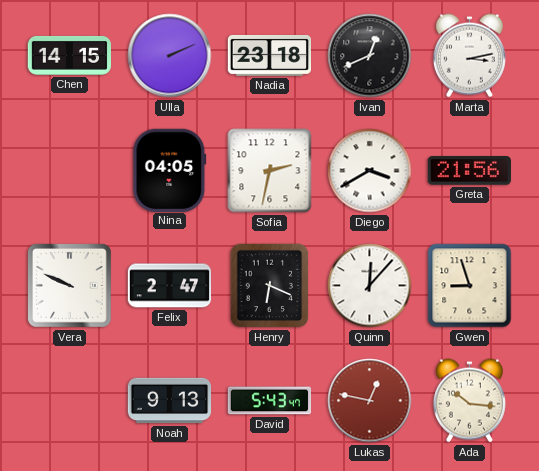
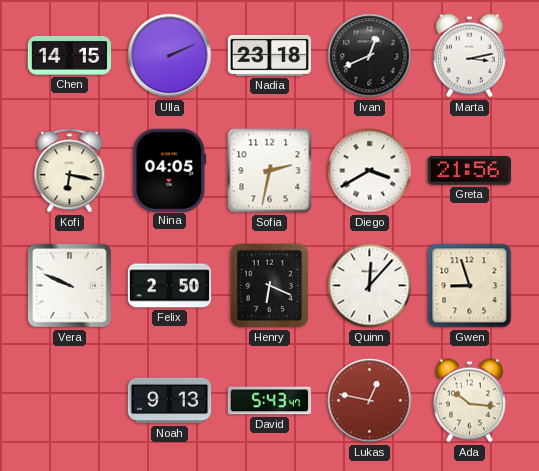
Kofi: none -> 6:17
Felix: 2:47 -> 2:50
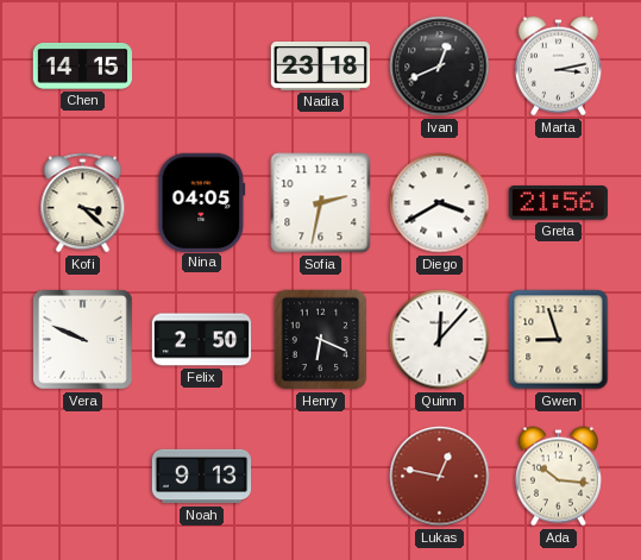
Ulla: 2:11 -> none
Kofi: 6:17 -> 3:22
David: 5:43 -> none
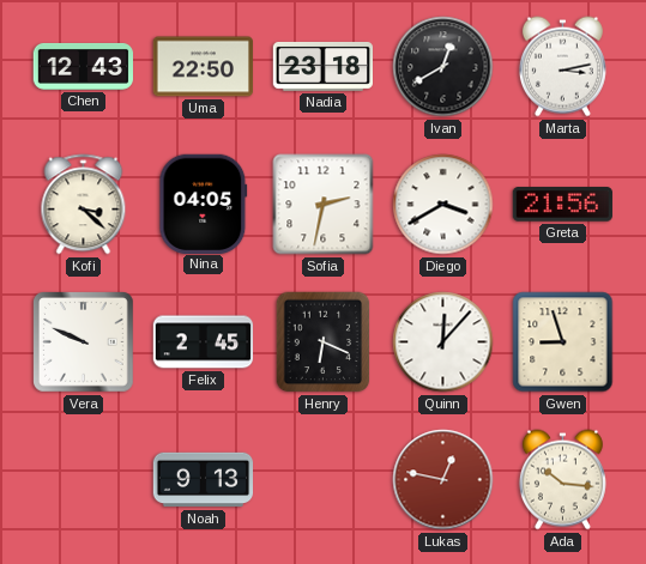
Chen: 14:15 -> 12:43
Uma: none -> 22:50
Ivan: 12:41 -> 12:40
Felix: 2:50 -> 2:45
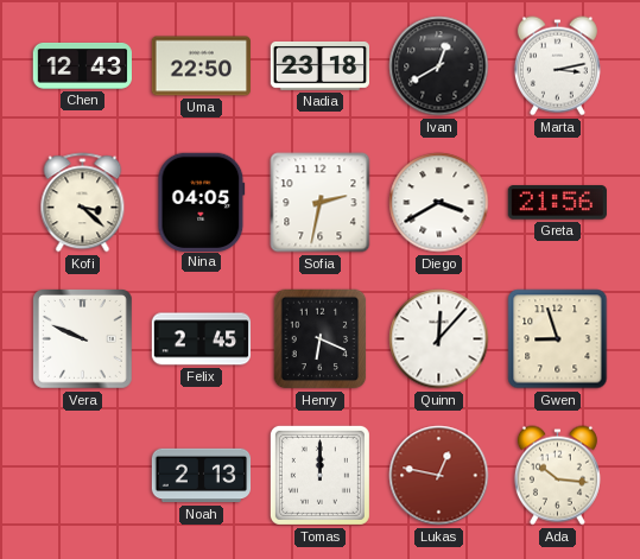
Noah: 9:13 -> 2:13
Tomas: none -> 12:00
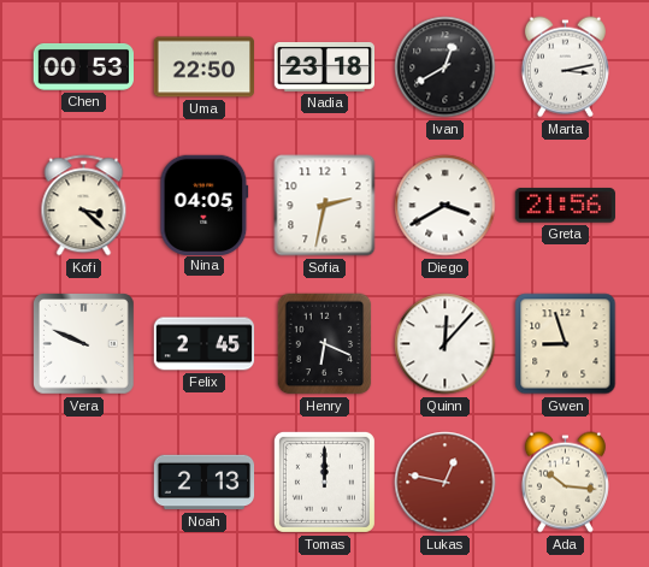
Chen: 12:43 -> 00:53
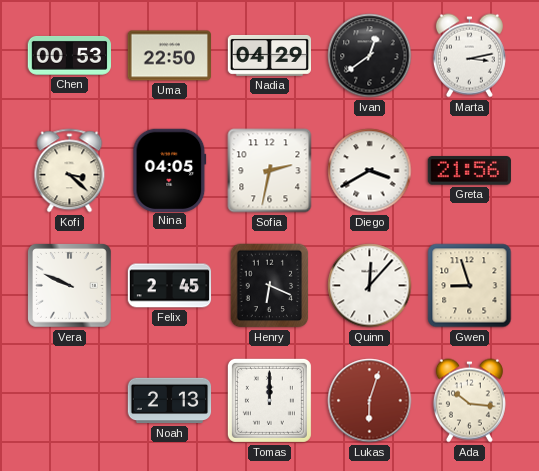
Nadia: 23:18 -> 04:29
Ivan: 12:40 -> 12:39
Lukas: 12:47 -> 6:03
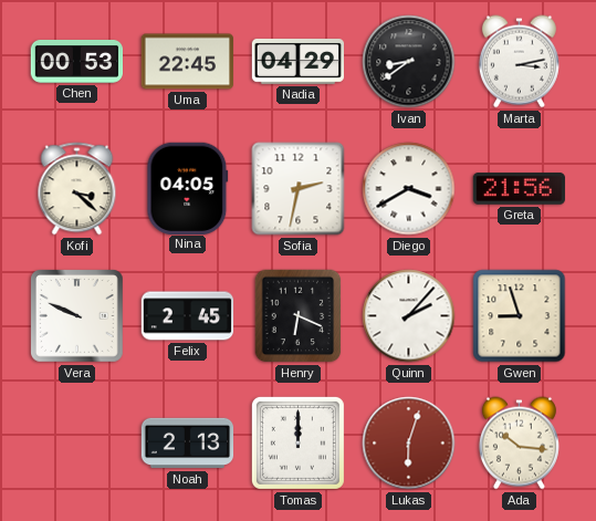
Uma: 22:50 -> 22:45
Ivan: 12:39 -> 8:39
Quinn: 12:07 -> 2:07
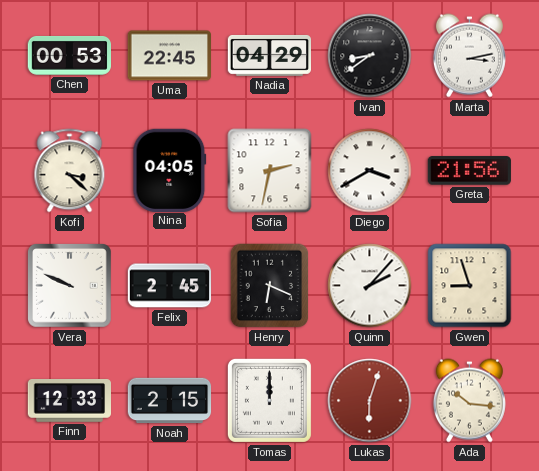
Finn: none -> 12:33
Noah: 2:13 -> 2:15
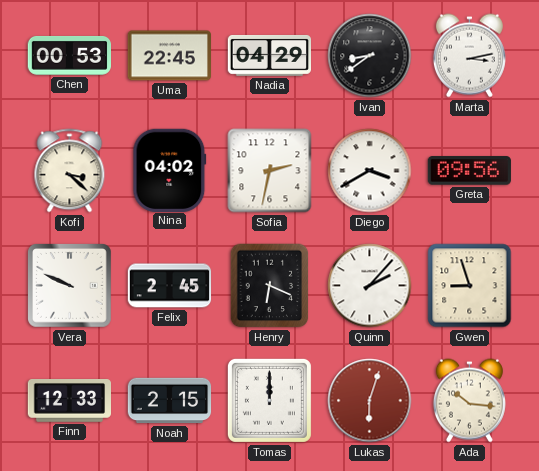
Nina: 04:05 -> 04:02
Greta: 21:56 -> 09:56
